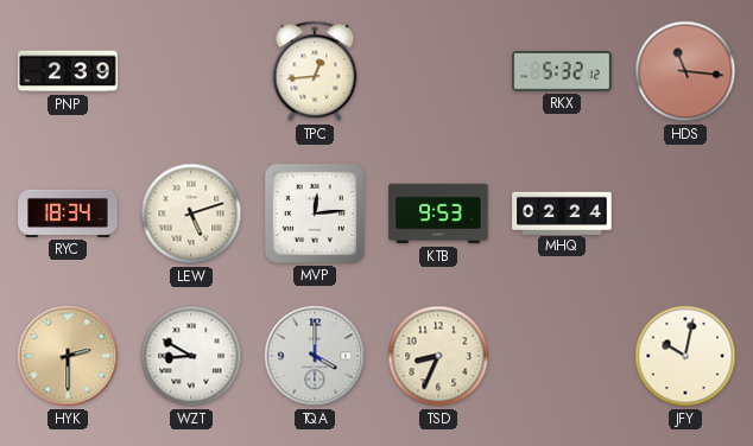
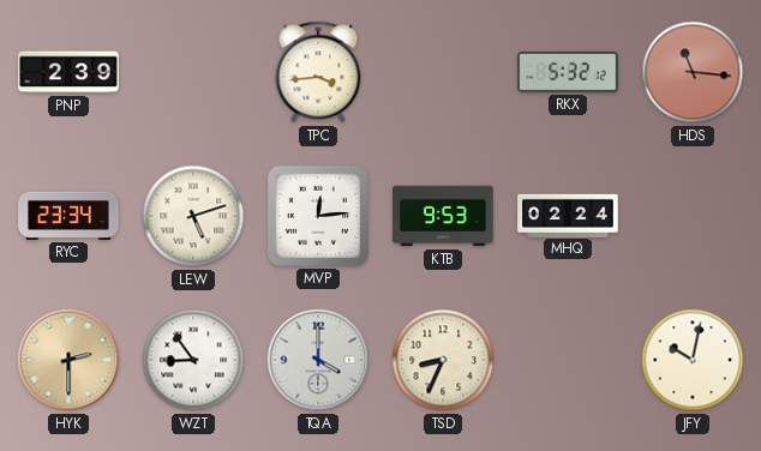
TPC: 12:44 -> 3:44
RYC: 18:34 -> 23:34
WZT: 8:50 -> 8:54
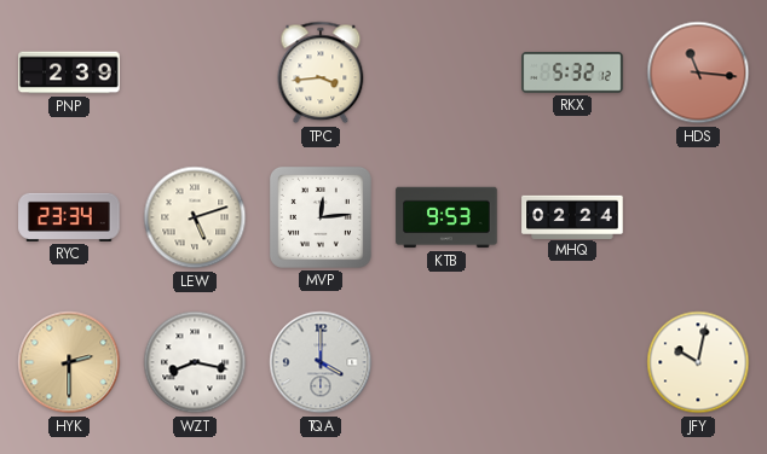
WZT: 8:54 -> 8:17
TSD: 8:34 -> none
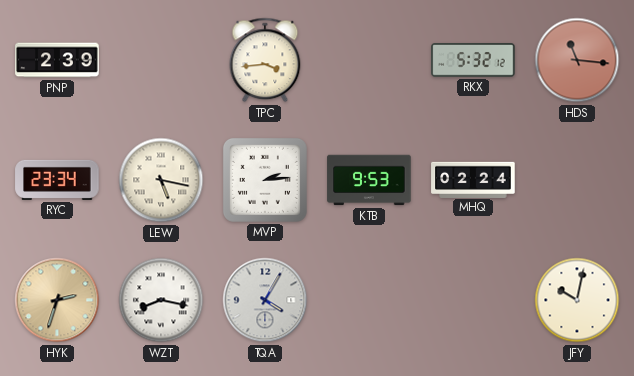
LEW: 5:12 -> 5:17
MVP: 12:14 -> 2:14
HYK: 2:30 -> 2:33
TQA: 4:00 -> 4:05
